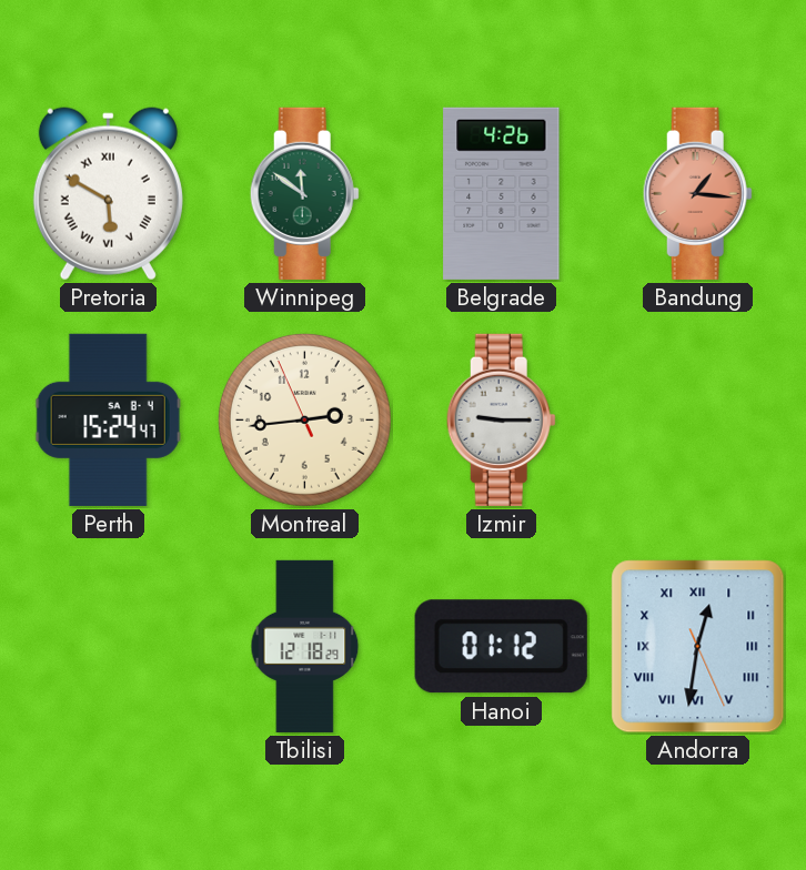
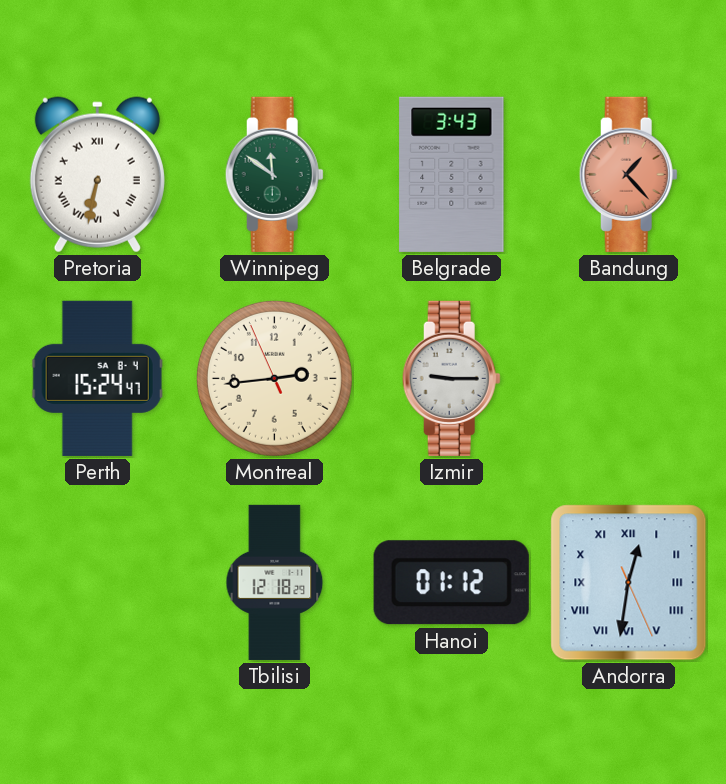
Pretoria: 5:50 -> 6:32
Belgrade: 4:26 -> 3:43
Bandung: 1:16 -> 1:23
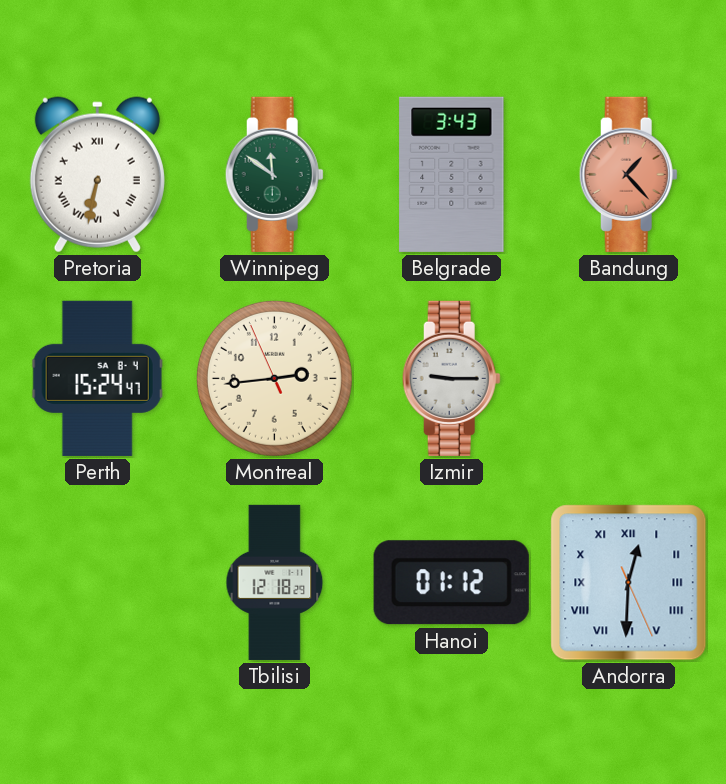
Andorra: 12:31 -> 12:30
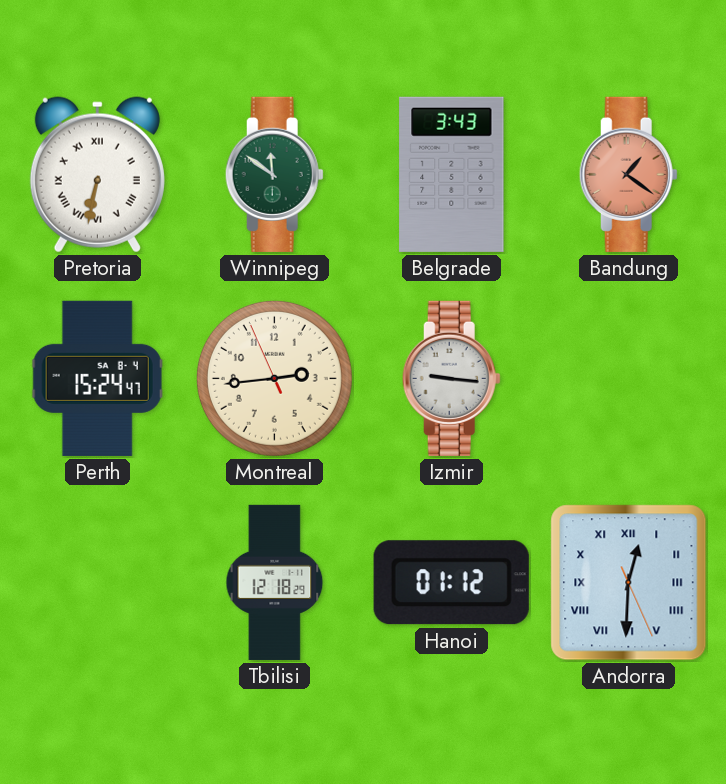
Bandung: 1:23 -> 1:21
Izmir: 9:15 -> 9:16
